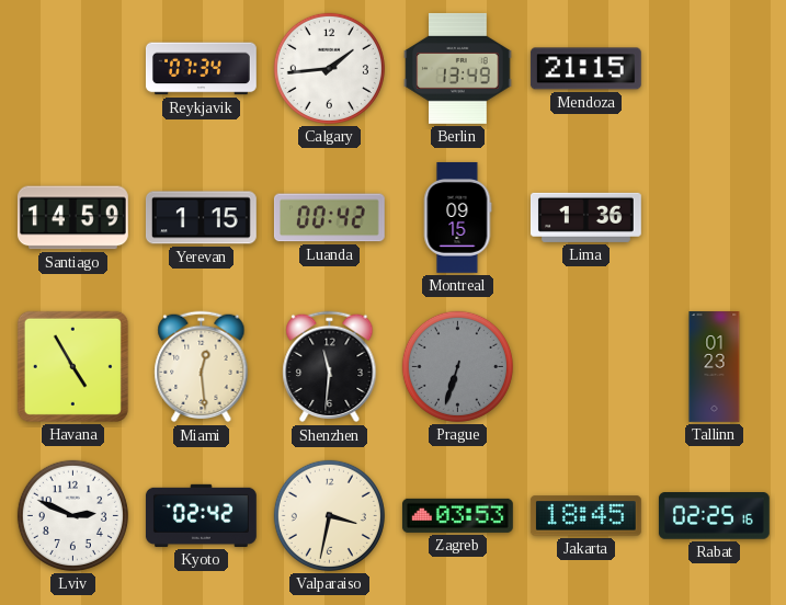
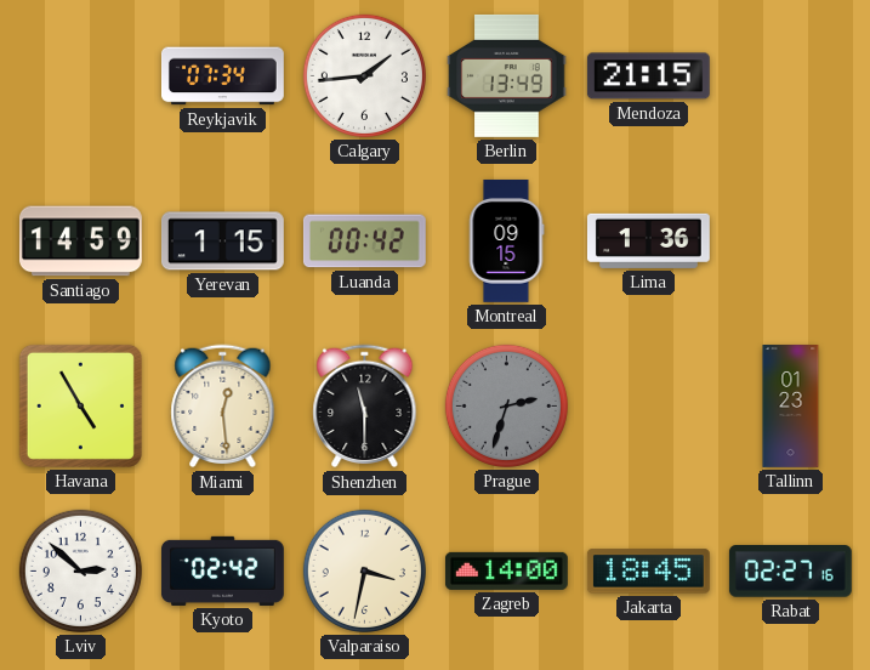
Shenzhen: 11:31 -> 11:30
Prague: 6:33 -> 2:33
Lviv: 2:49 -> 2:52
Zagreb: 03:53 -> 14:00
Rabat: 02:25 -> 02:27
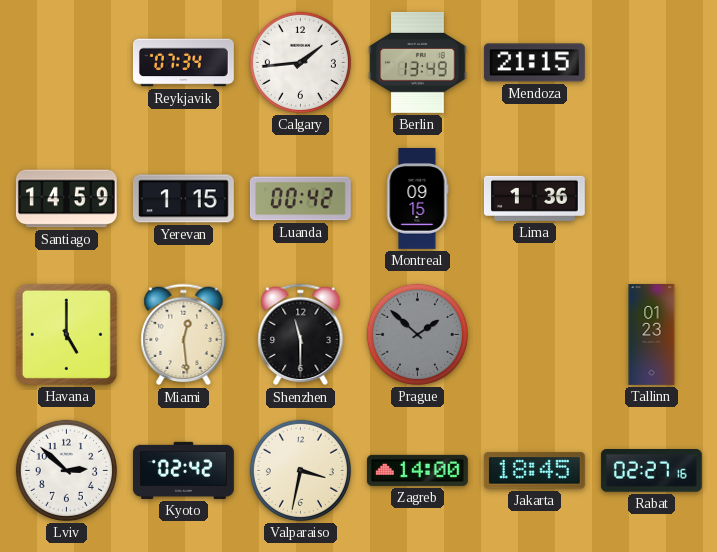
Havana: 4:55 -> 5:00
Prague: 2:33 -> 1:52
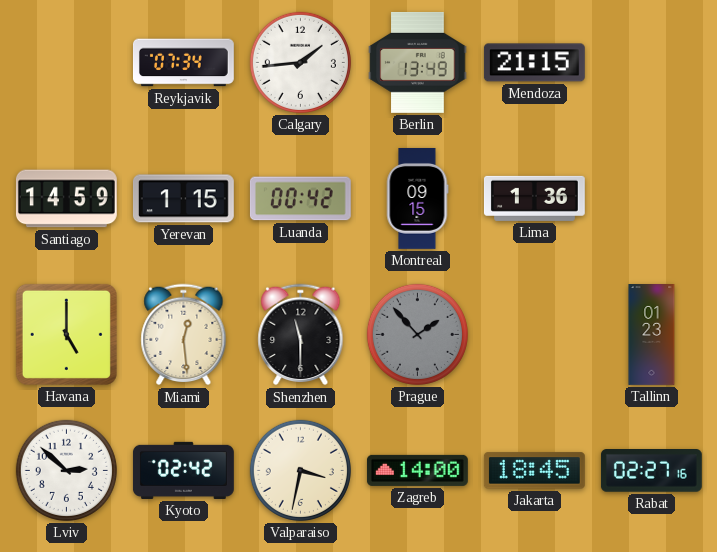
Prague: 1:52 -> 1:53
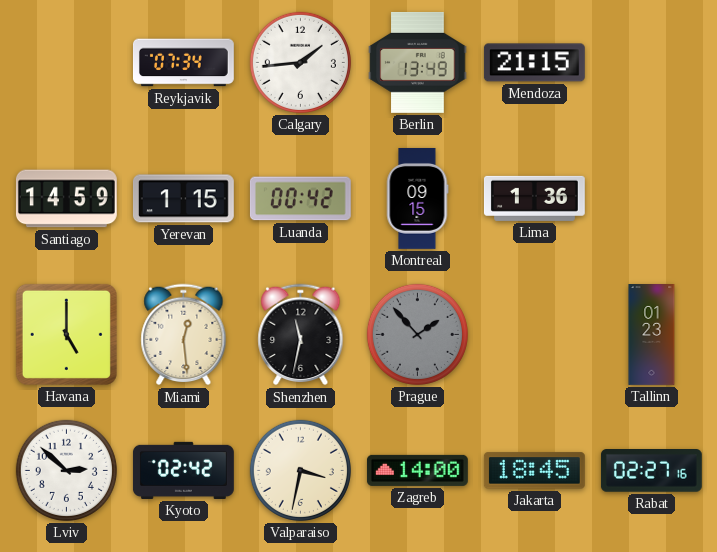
Shenzhen: 11:30 -> 11:32
